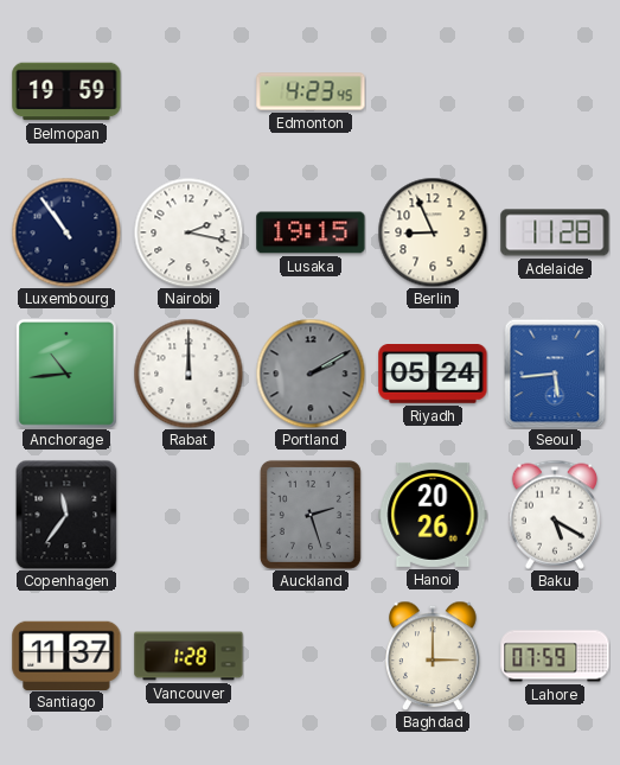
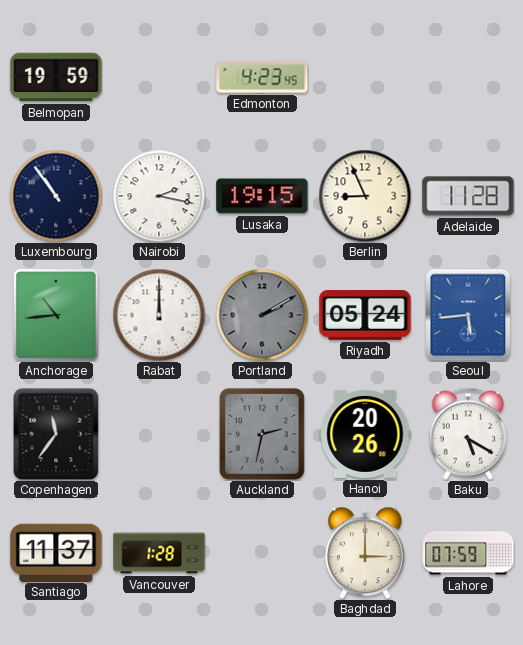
Auckland: 2:27 -> 2:32
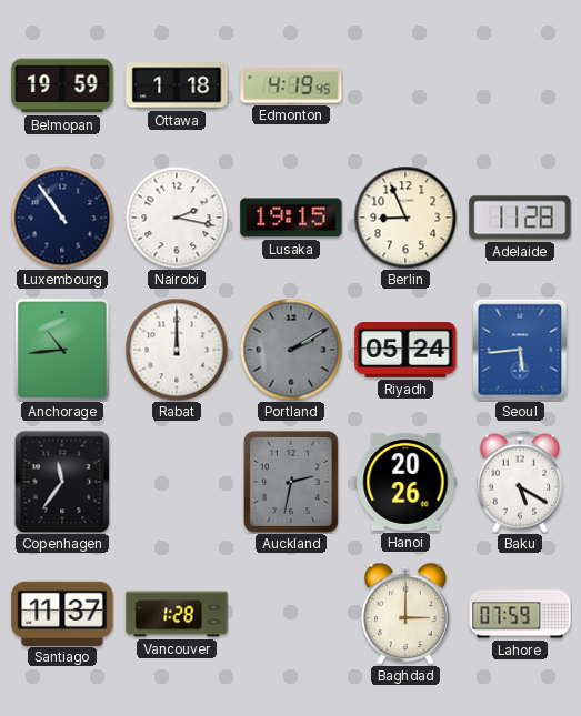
Ottawa: none -> 1:18
Edmonton: 4:23 -> 4:19
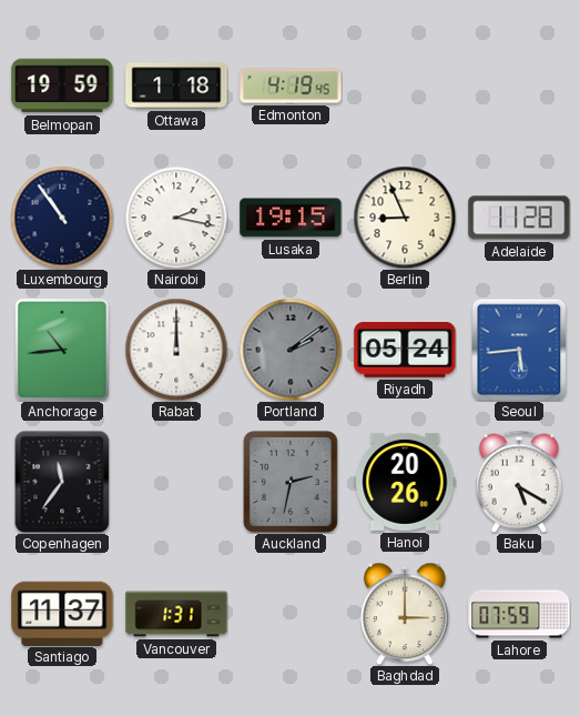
Portland: 2:10 -> 2:09
Vancouver: 1:28 -> 1:31
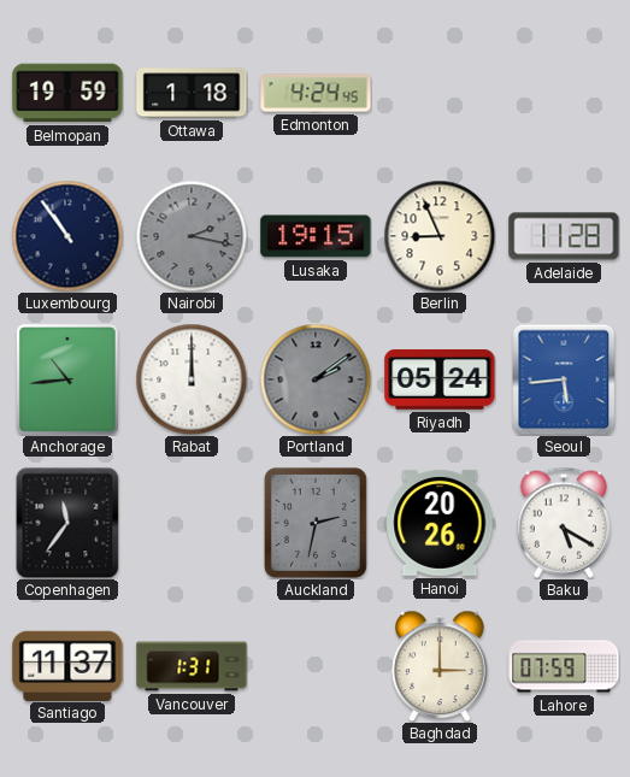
Edmonton: 4:19 -> 4:24
Nairobi dial: white -> grey
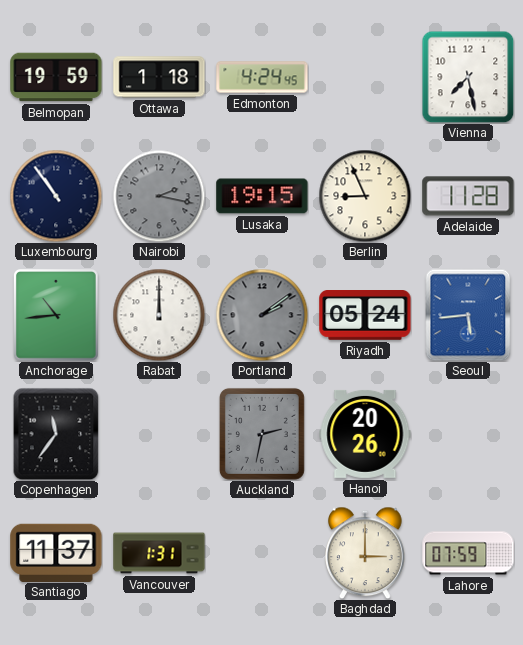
Vienna: none -> 7:28
Baku: 5:20 -> none
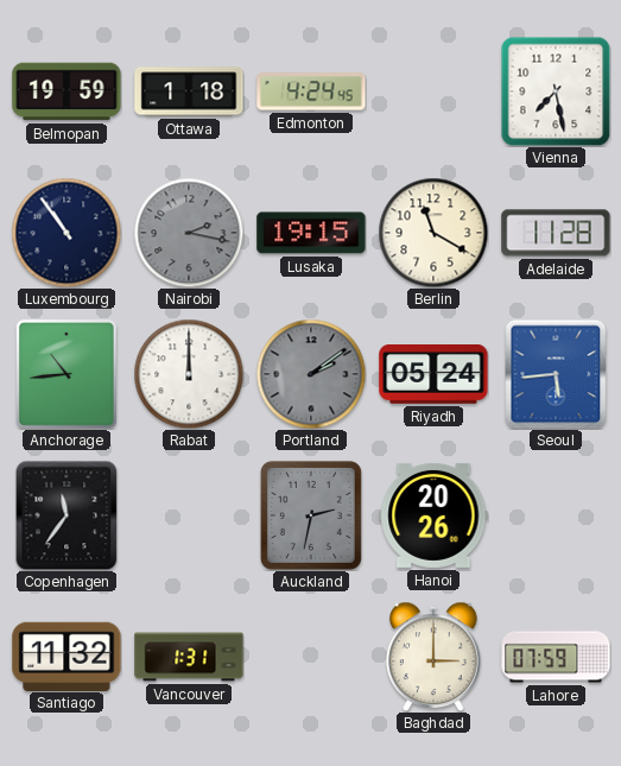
Berlin: 8:56 -> 11:20
Santiago: 11:37 -> 11:32
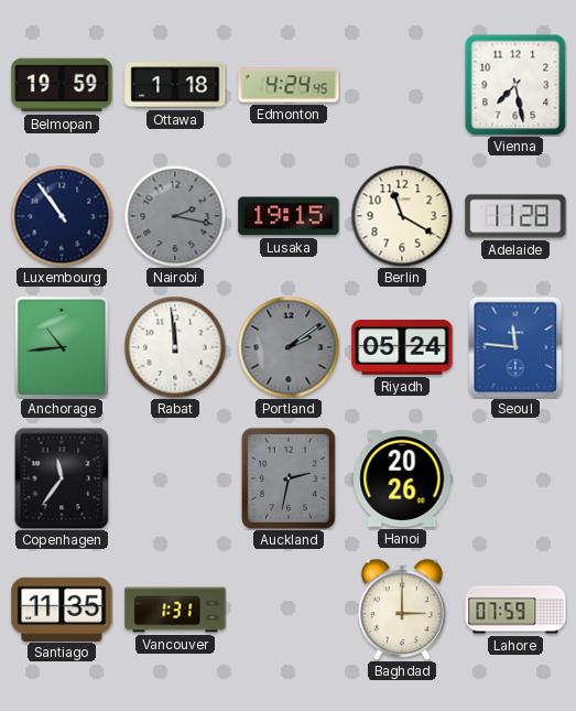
Rabat: 12:00 -> 11:59
Seoul: 5:44 -> 11:46
Santiago: 11:32 -> 11:35
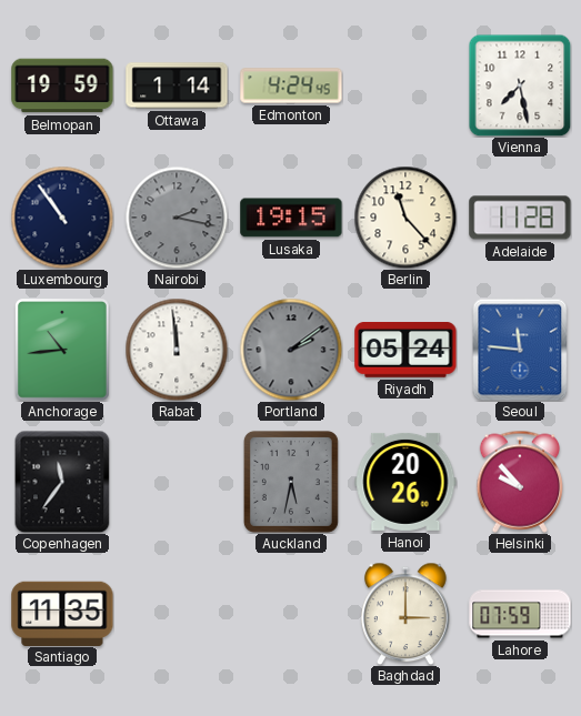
Ottawa: 1:18 -> 1:14
Berlin: 11:20 -> 11:23
Auckland: 2:32 -> 5:32
Helsinki: none -> 9:53
Vancouver: 1:31 -> none
